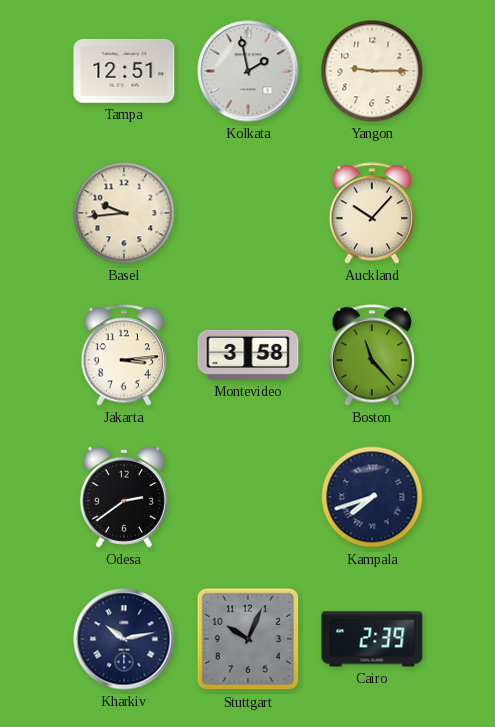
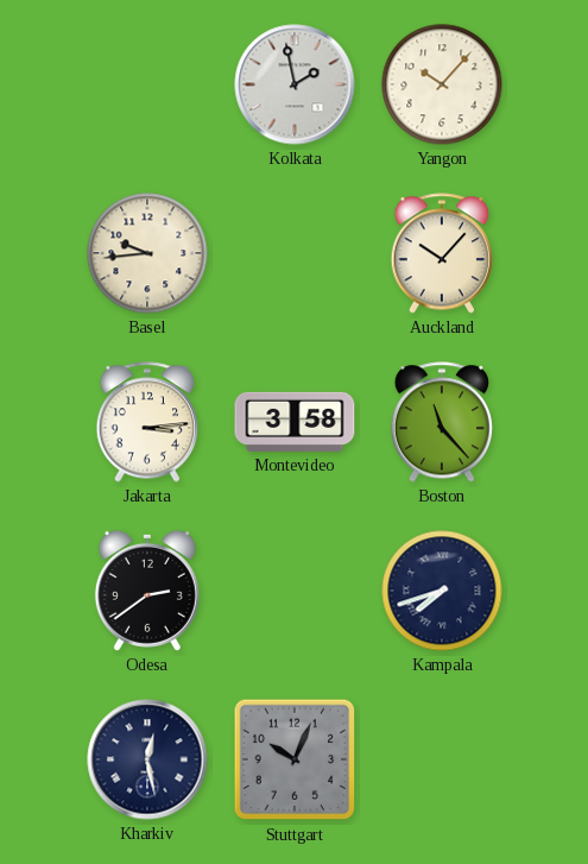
Tampa: 12:51 -> none
Yangon: 9:15 -> 10:07
Kharkiv: 10:13 -> 12:28
Cairo: 2:39 -> none
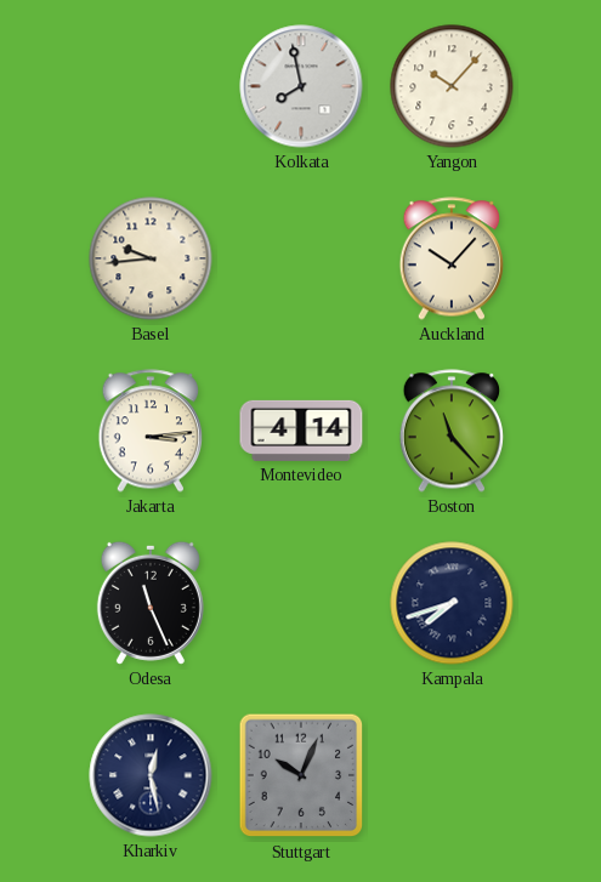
Kolkata: 1:58 -> 7:58
Montevideo: 3:58 -> 4:14
Odesa: 2:39 -> 11:26
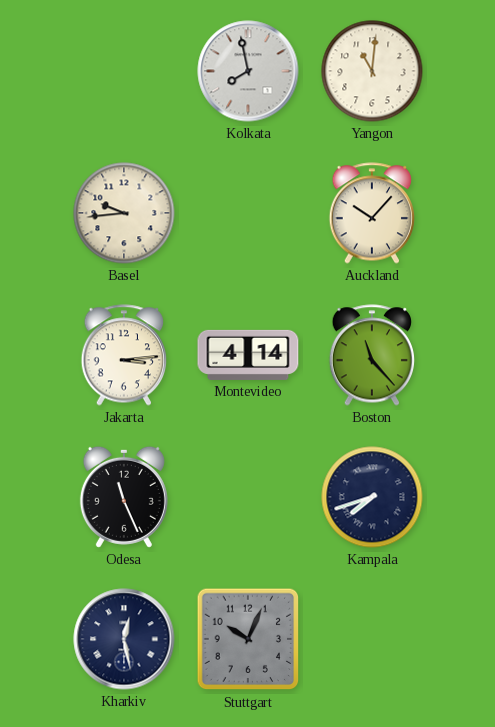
Yangon: 10:07 -> 11:01
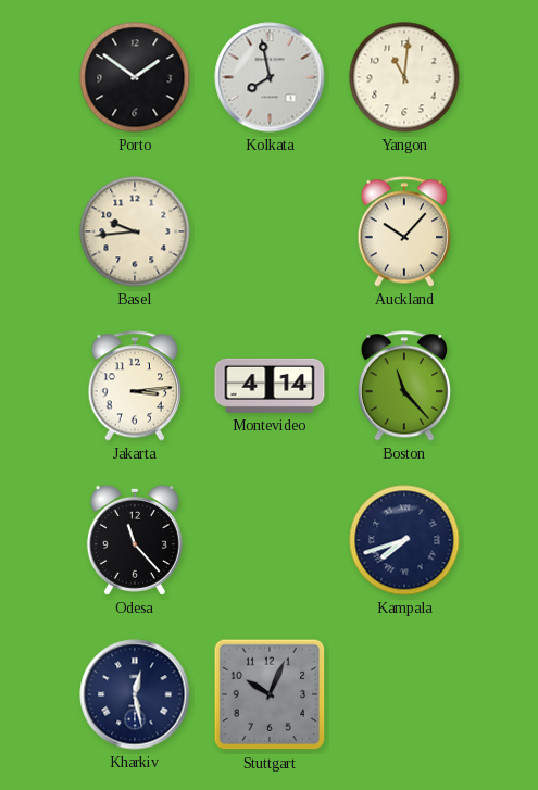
Porto: none -> 1:51
Odesa: 11:26 -> 11:23
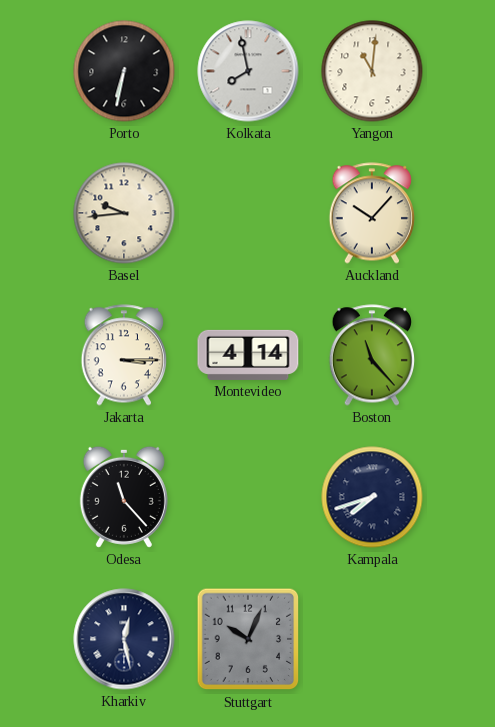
Porto: 1:51 -> 6:32
Jakarta: 3:14 -> 3:15
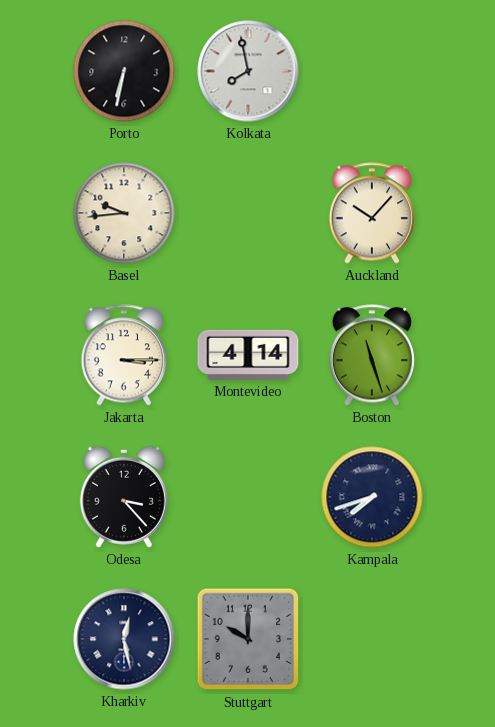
Yangon: 11:01 -> none
Boston: 11:23 -> 11:27
Odesa: 11:23 -> 3:23
Stuttgart: 10:04 -> 10:00
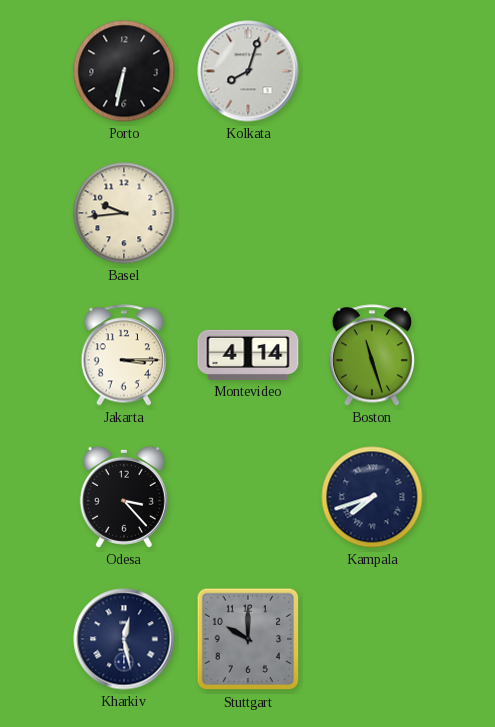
Kolkata: 7:58 -> 8:03
Auckland: 10:07 -> none
